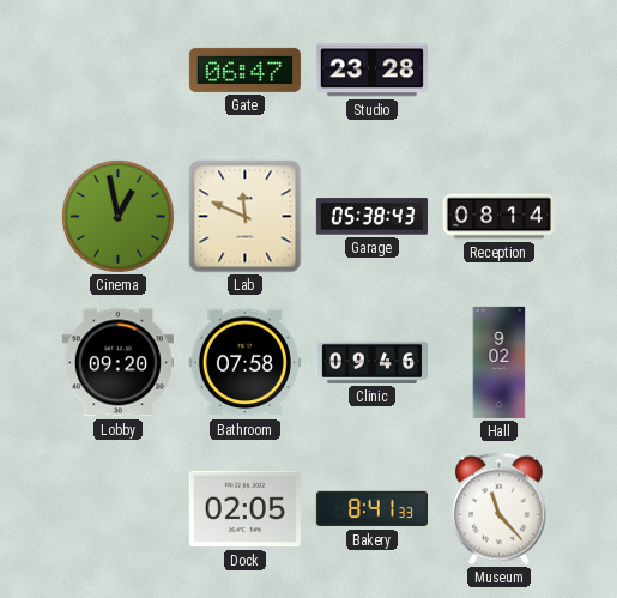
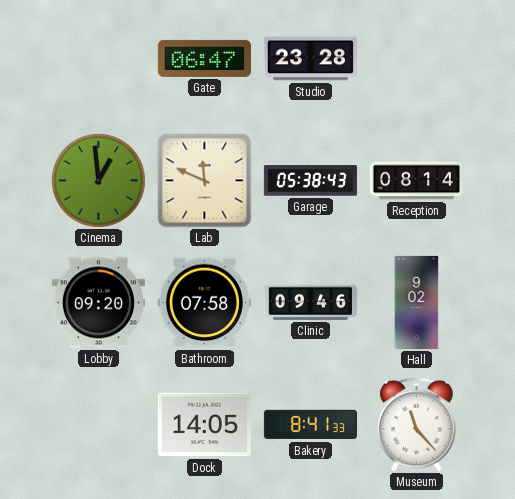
Cinema: 12:58 -> 12:59
Dock: 02:05 -> 14:05
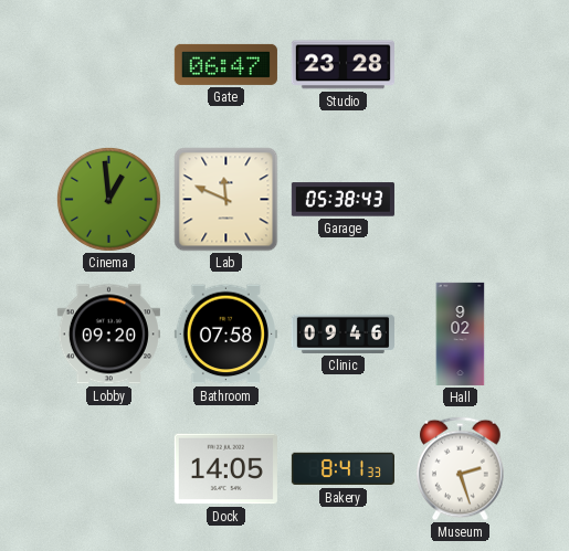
Reception: 08:14 -> none
Museum: 11:23 -> 2:27
